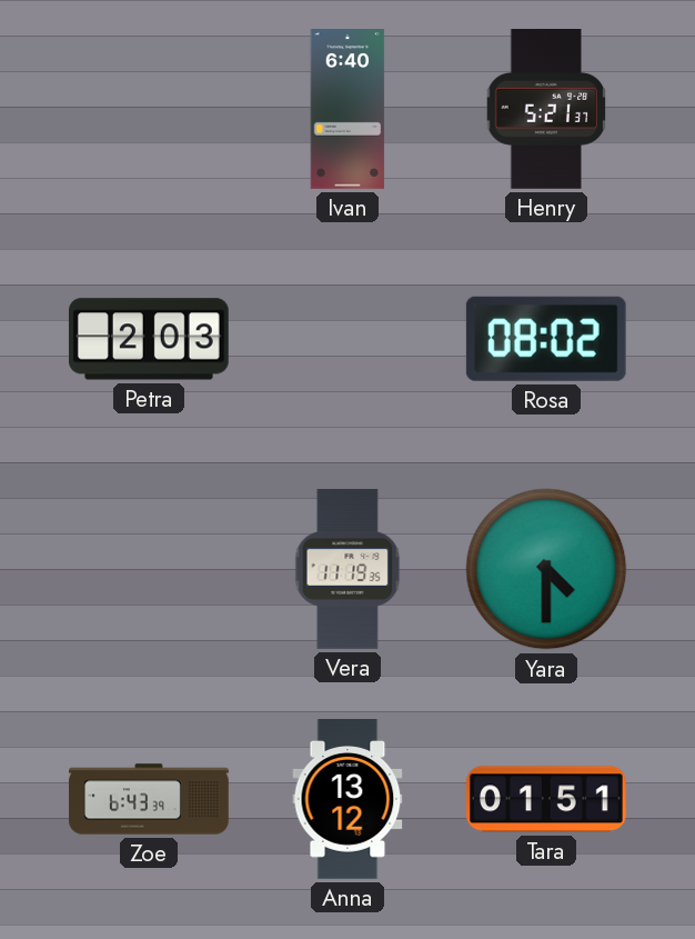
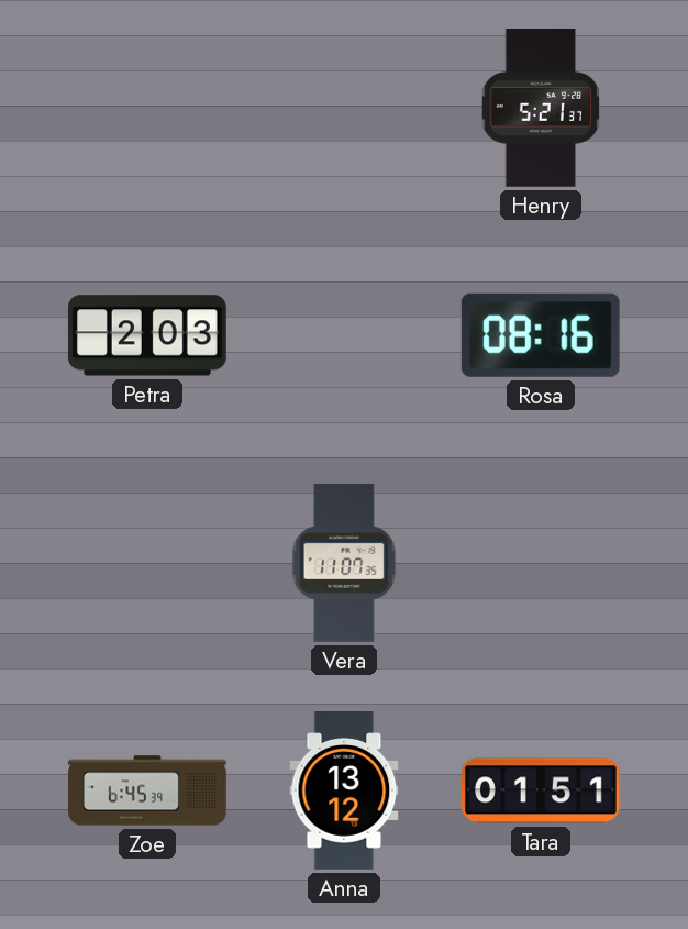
Ivan: 6:40 -> none
Rosa: 08:02 -> 08:16
Vera: 11:19 -> 11:07
Yara: 4:30 -> none
Zoe: 6:43 -> 6:45
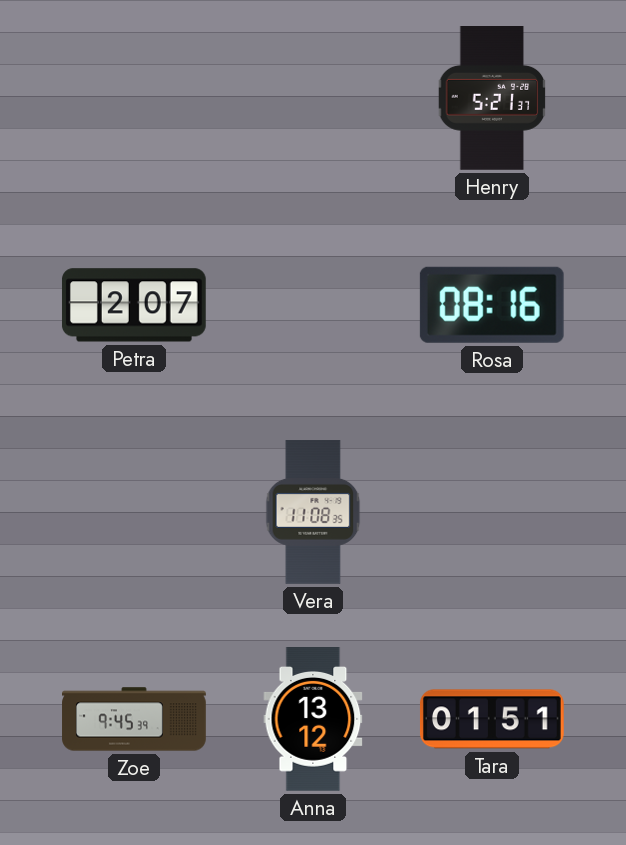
Petra: 2:03 -> 2:07
Vera: 11:07 -> 11:08
Zoe: 6:45 -> 9:45
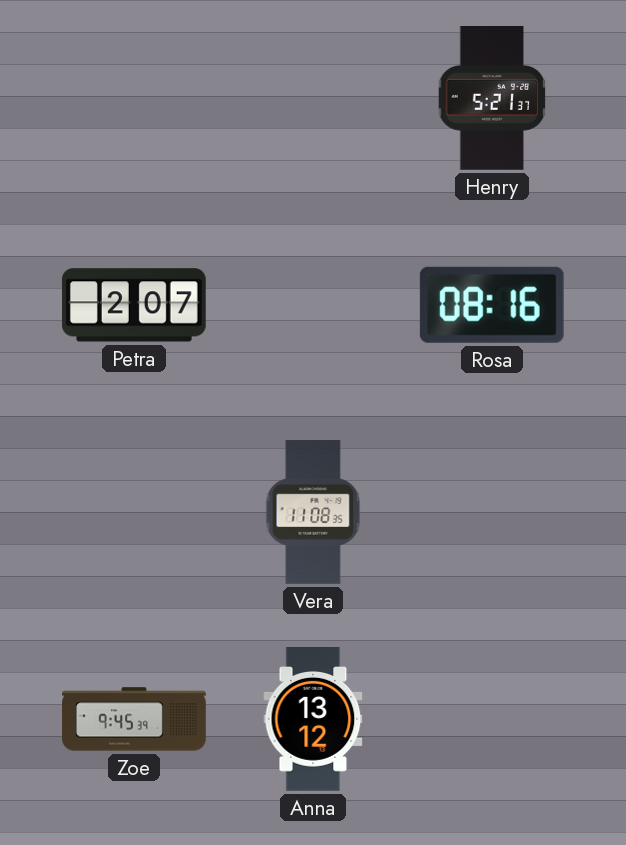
Tara: 01:51 -> none
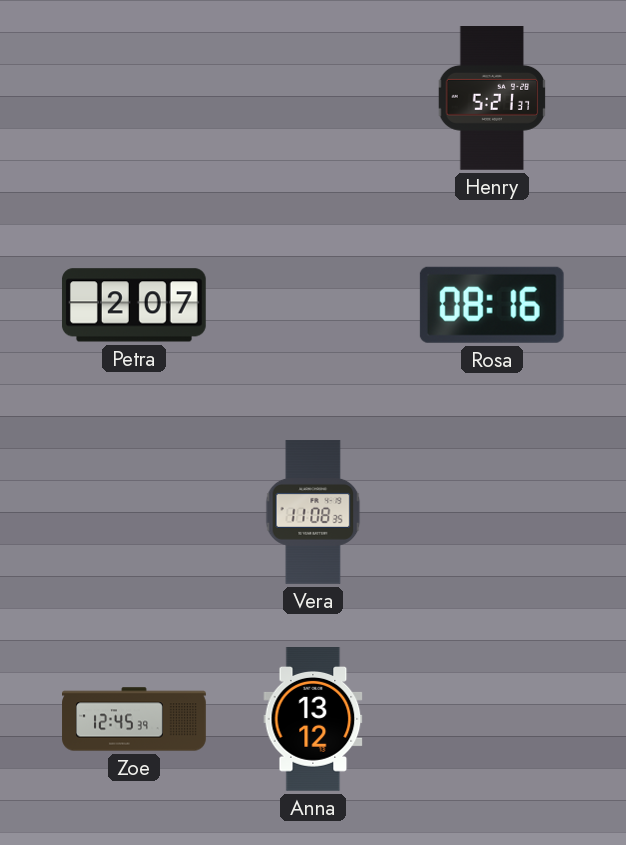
Zoe: 9:45 -> 12:45
